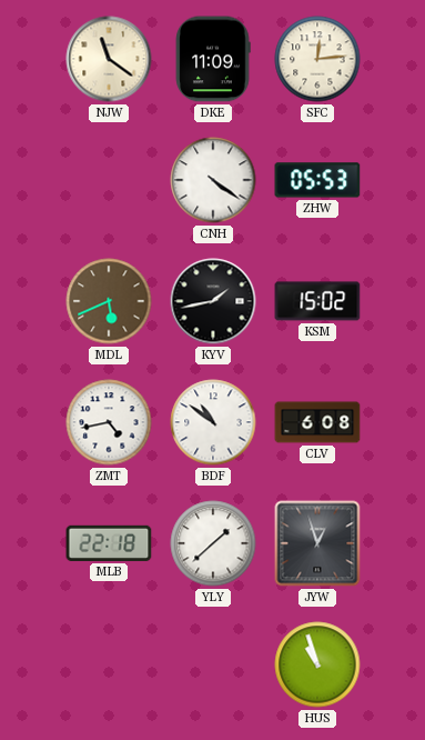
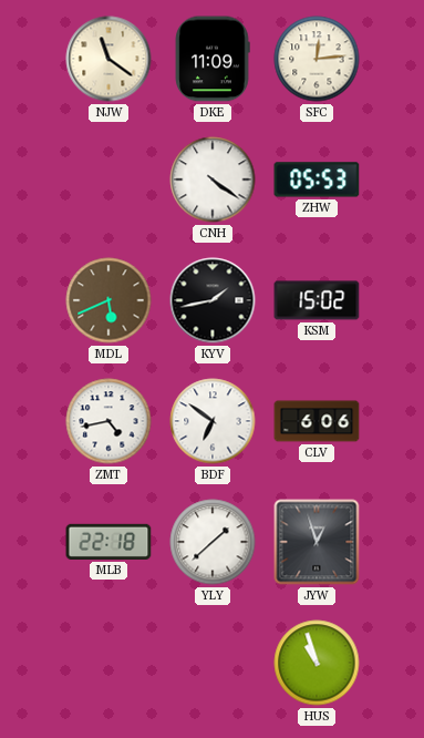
BDF: 10:51 -> 6:51
CLV: 6:08 -> 6:06
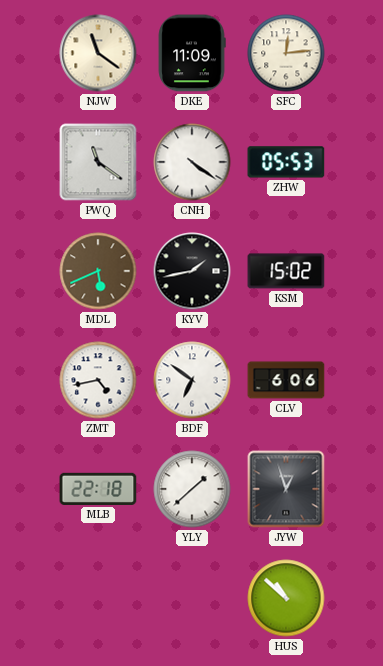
PWQ: none -> 11:21
HUS: 10:57 -> 10:52
